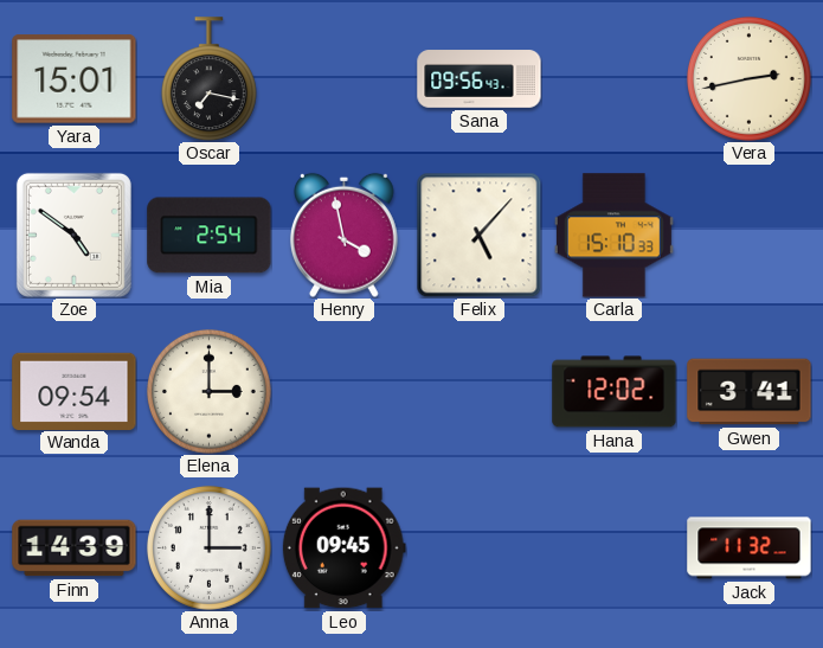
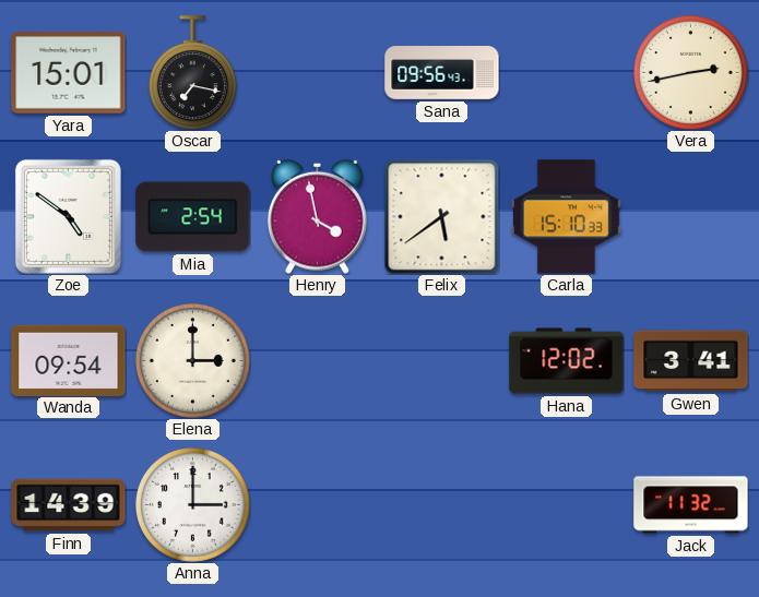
Felix: 5:07 -> 5:39
Leo: 09:45 -> none
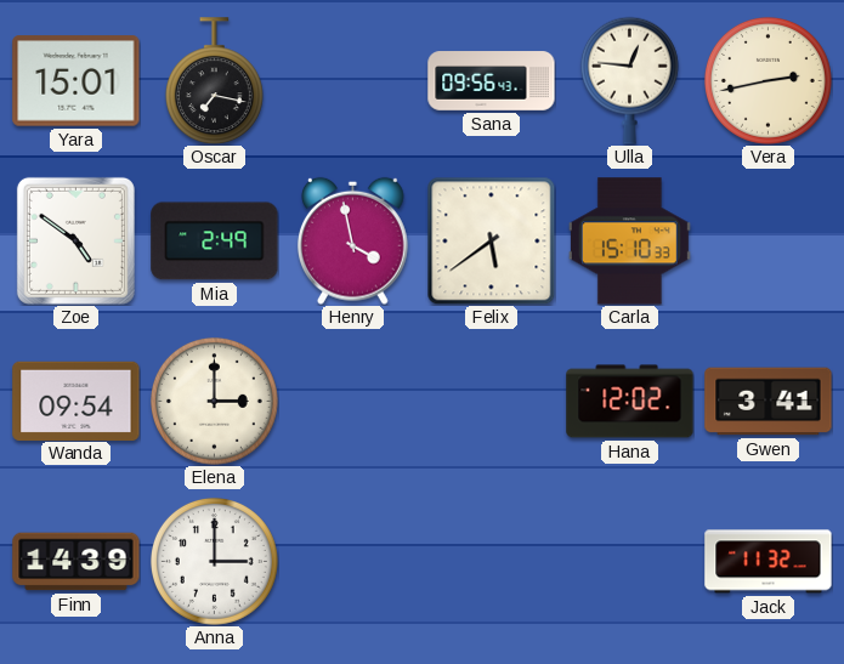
Ulla: none -> 12:46
Mia: 2:54 -> 2:49
